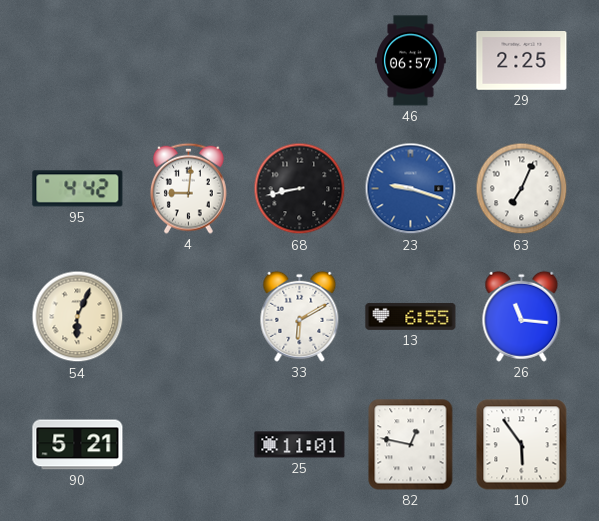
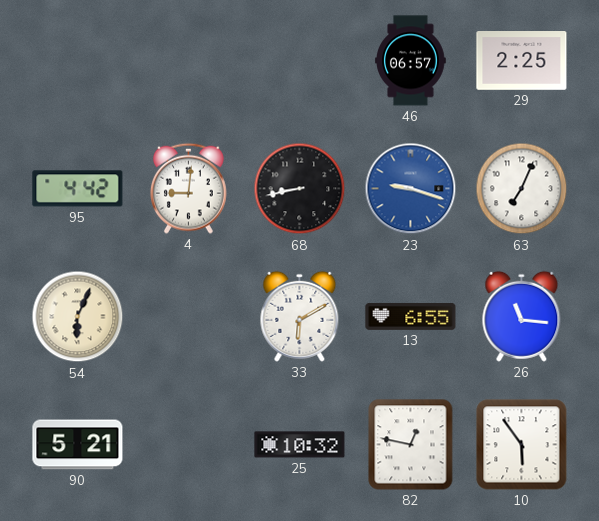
25: 11:01 -> 10:32
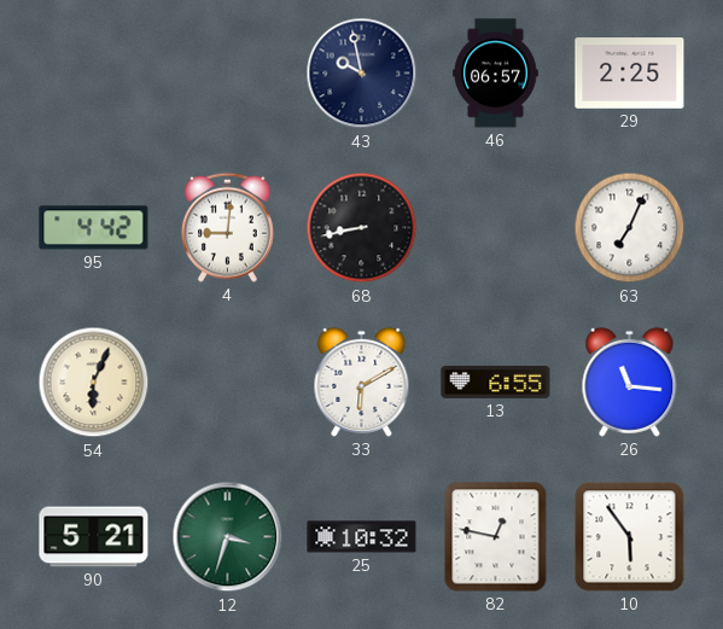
43: none -> 9:58
23: 9:18 -> none
12: none -> 3:33
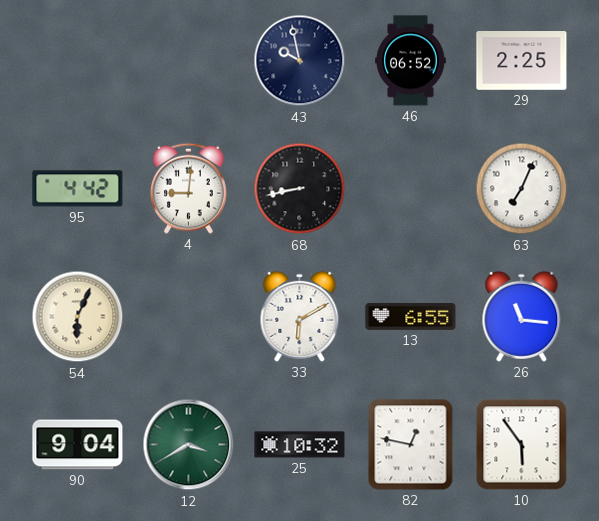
46: 06:57 -> 06:52
90: 5:21 -> 9:04
12: 3:33 -> 3:40
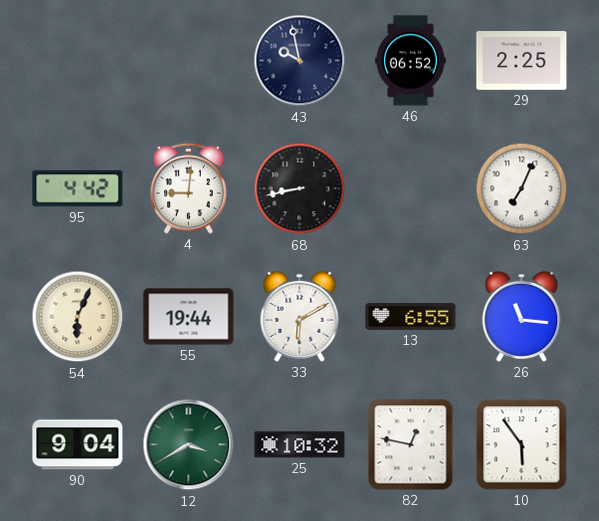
55: none -> 19:44
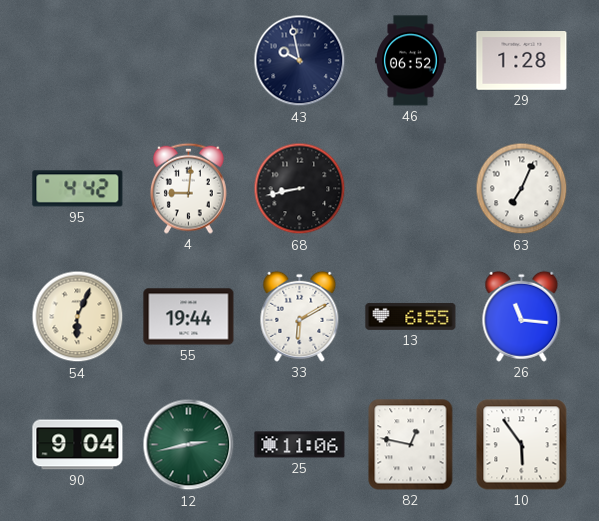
29: 2:25 -> 1:28
12: 3:40 -> 2:43
25: 10:32 -> 11:06
